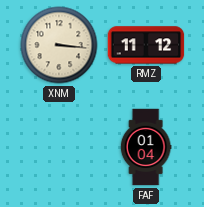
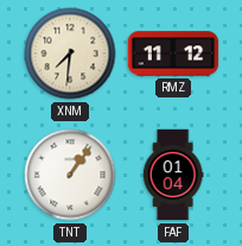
XNM: 3:16 -> 7:31
TNT: none -> 1:06
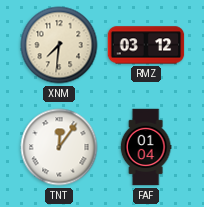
RMZ: 11:12 -> 03:12
TNT: 1:06 -> 12:06
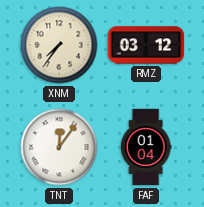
XNM: 7:31 -> 7:36
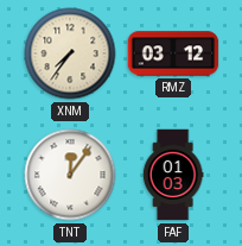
FAF: 01:04 -> 01:03
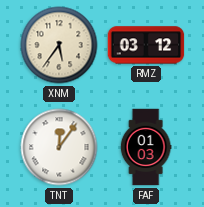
XNM: 7:36 -> 5:36
